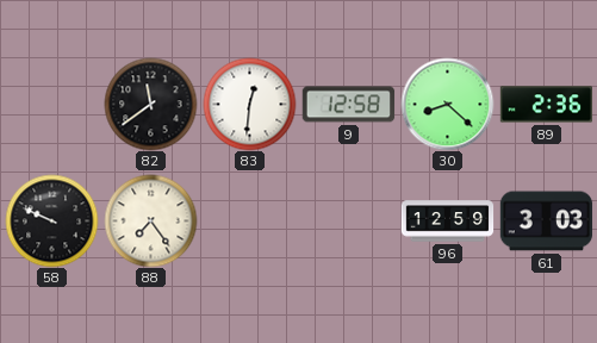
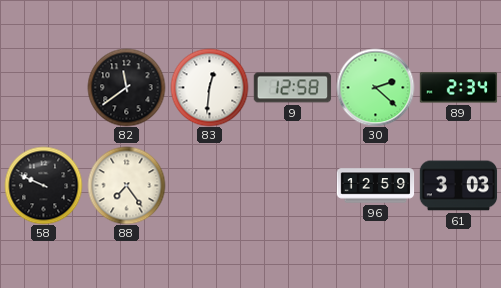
30: 8:22 -> 2:22
89: 2:36 -> 2:34
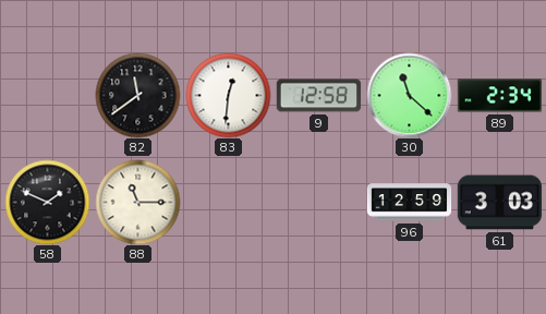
30: 2:22 -> 11:22
58: 9:49 -> 1:49
88: 7:24 -> 11:15
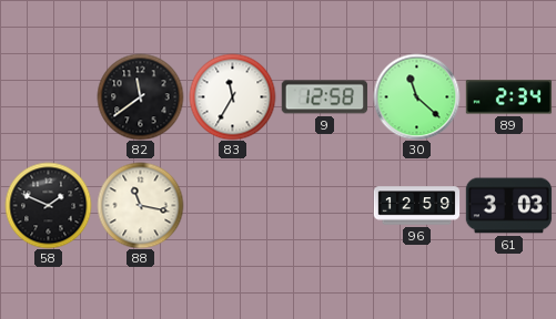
83: 12:31 -> 11:35
88: 11:15 -> 11:17
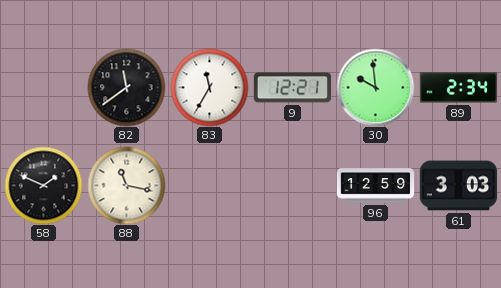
9: 12:58 -> 12:21
30: 11:22 -> 9:59
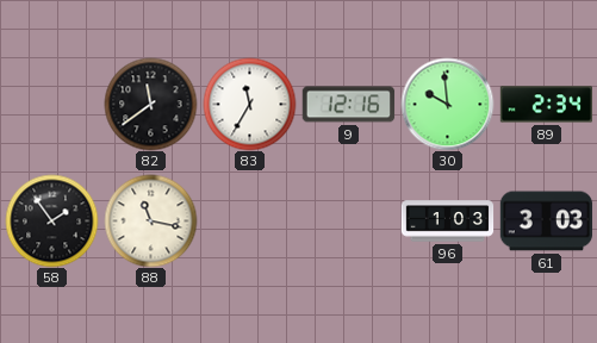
9: 12:21 -> 12:16
58: 1:49 -> 1:54
96: 12:59 -> 1:03
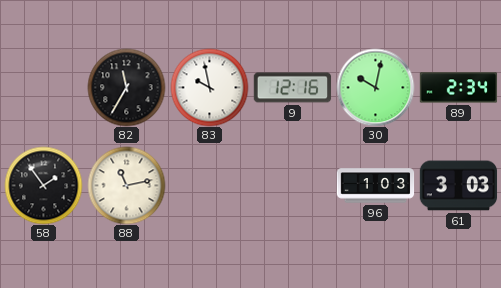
82: 11:39 -> 11:35
83: 11:35 -> 9:58
30: 9:59 -> 10:02
88: 11:17 -> 11:13
